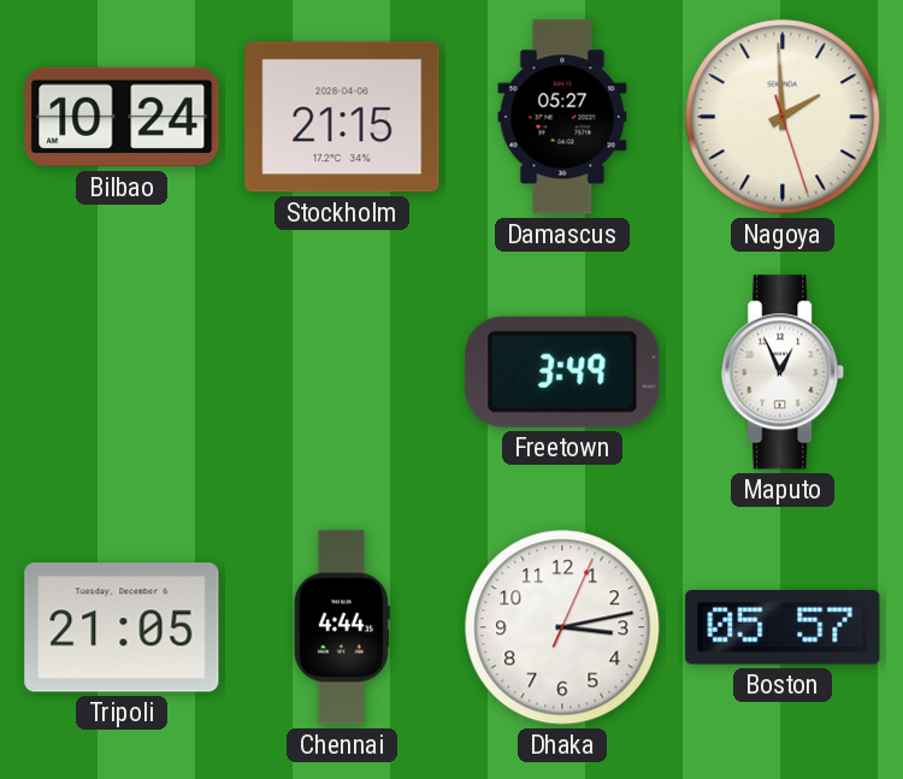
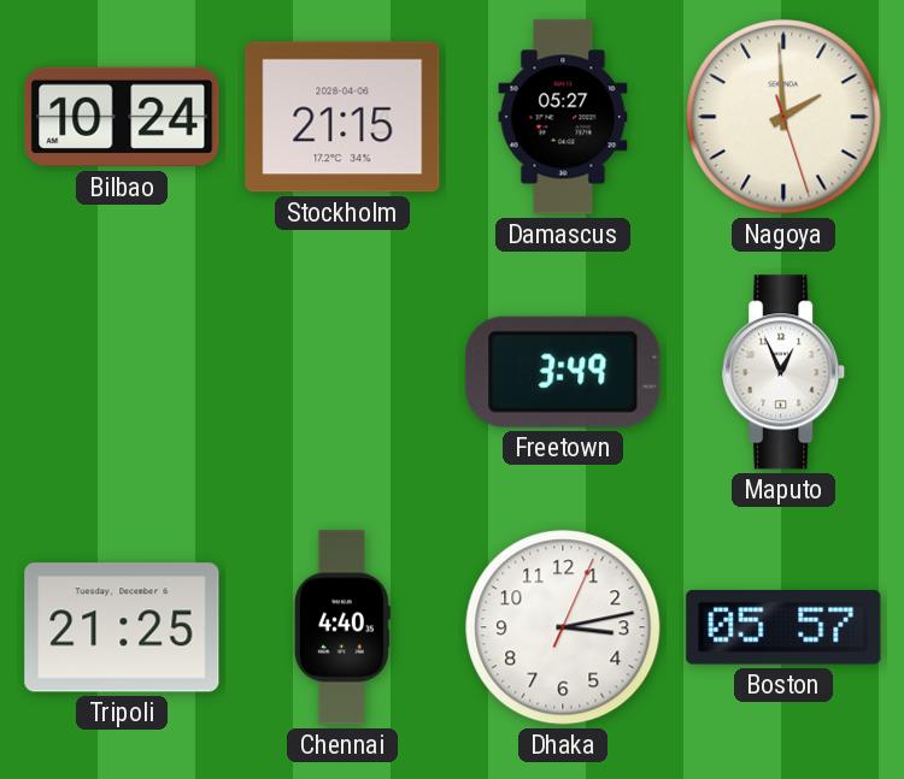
Tripoli: 21:05 -> 21:25
Chennai: 4:44 -> 4:40
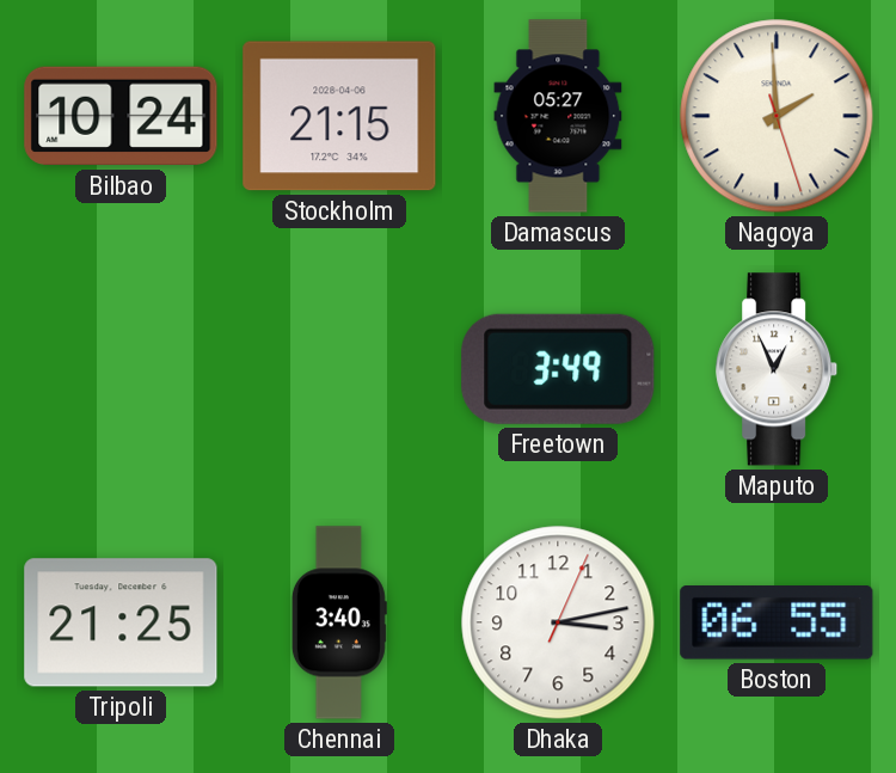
Chennai: 4:40 -> 3:40
Boston: 05:57 -> 06:55
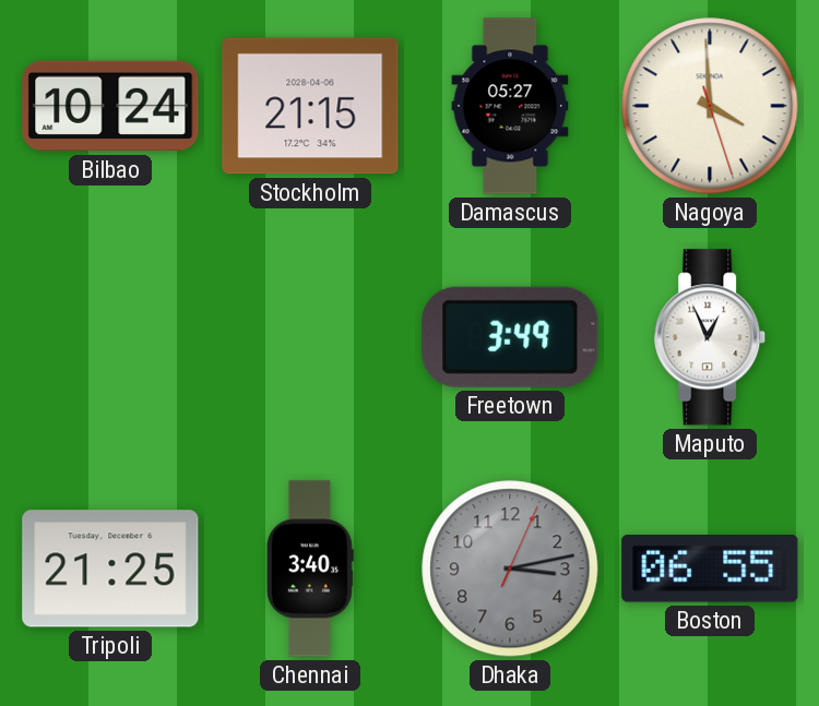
Nagoya: 1:59 -> 3:59
Dhaka dial: white -> grey
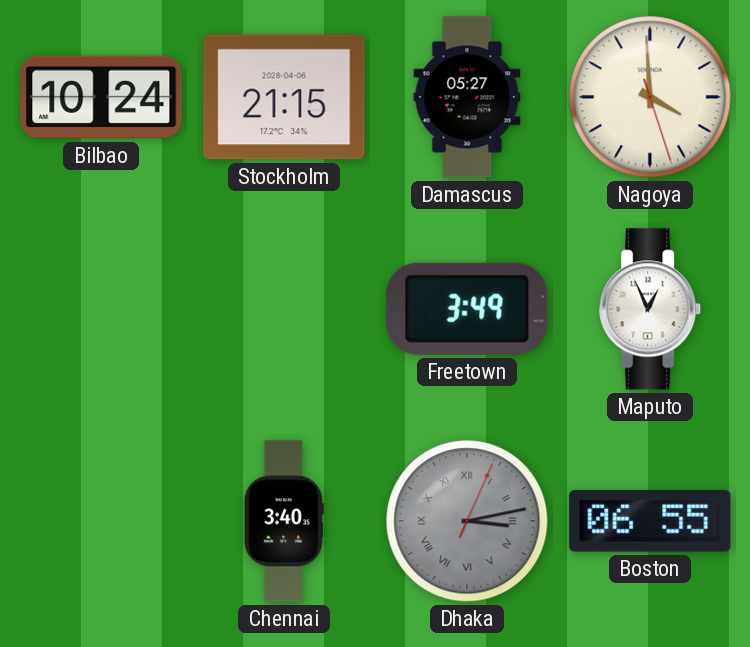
Tripoli: 21:25 -> none
Dhaka numerals: Arabic -> Roman
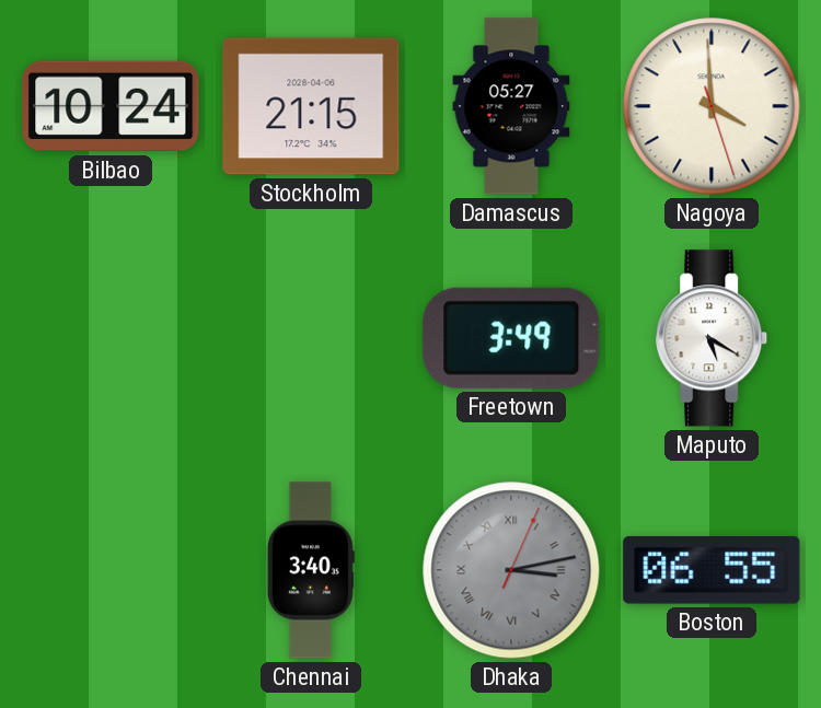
Maputo: 12:56 -> 5:20
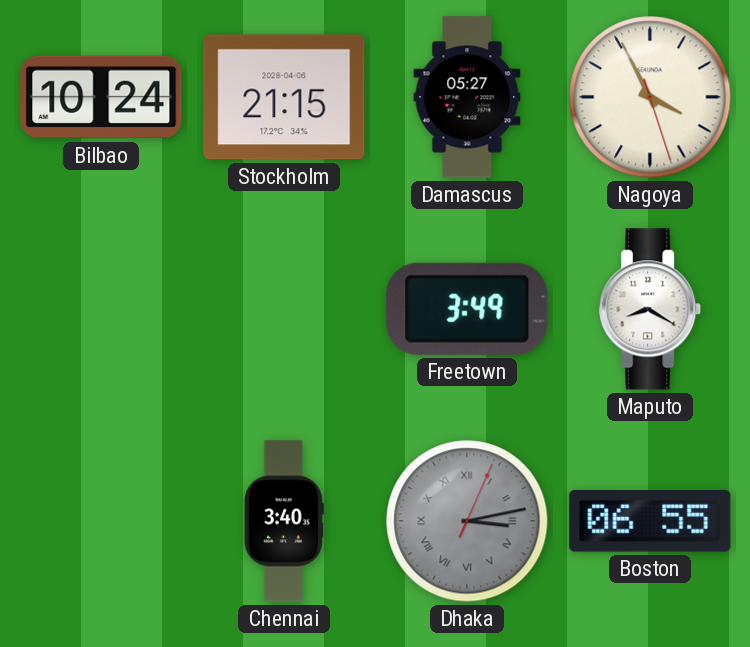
Nagoya: 3:59 -> 3:55
Maputo: 5:20 -> 8:20
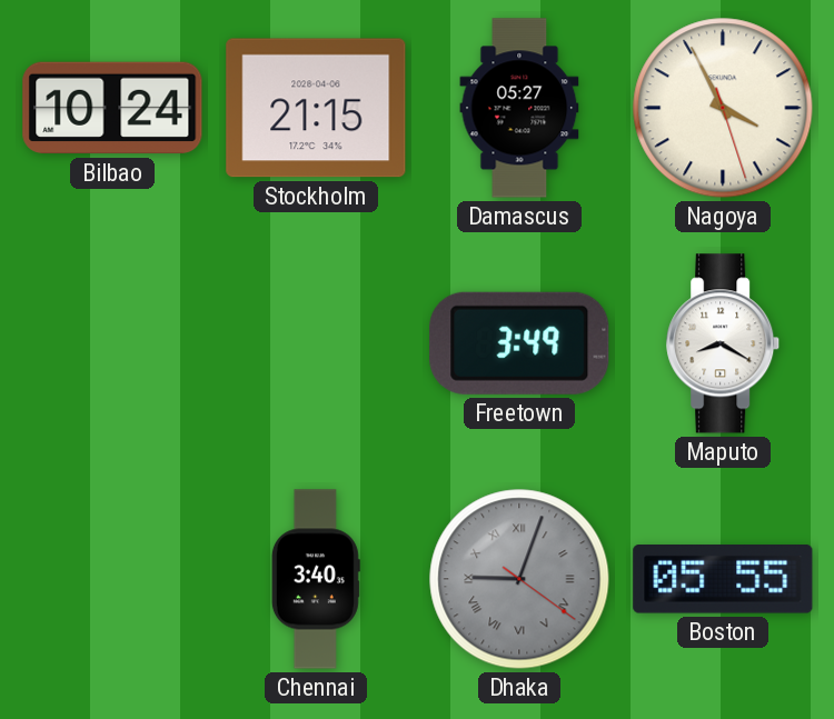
Dhaka: 3:13 -> 9:03
Boston: 06:55 -> 05:55
